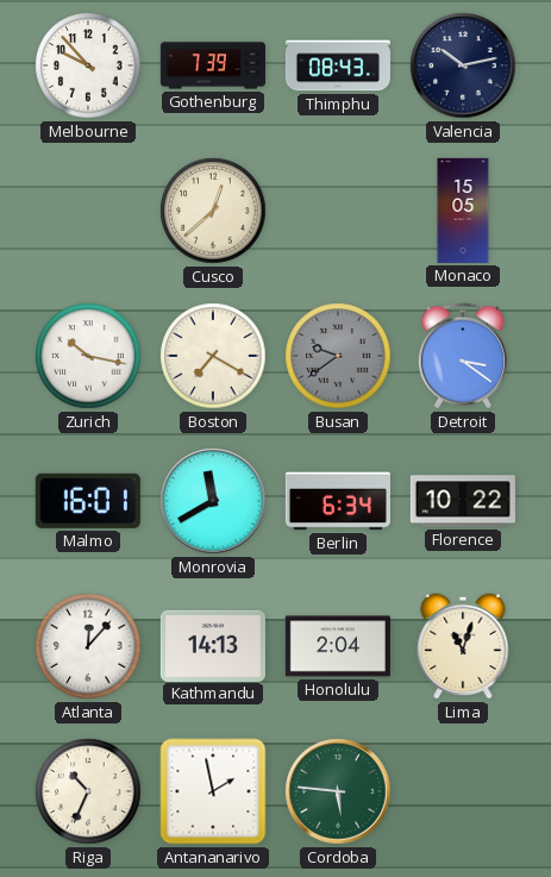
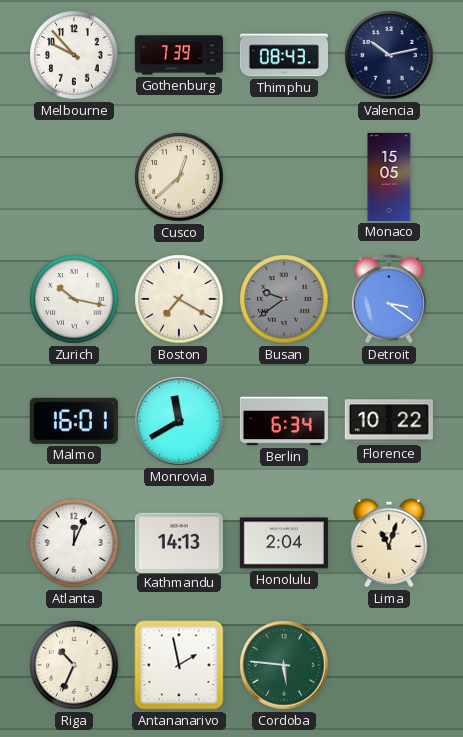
Atlanta: 12:07 -> 12:04
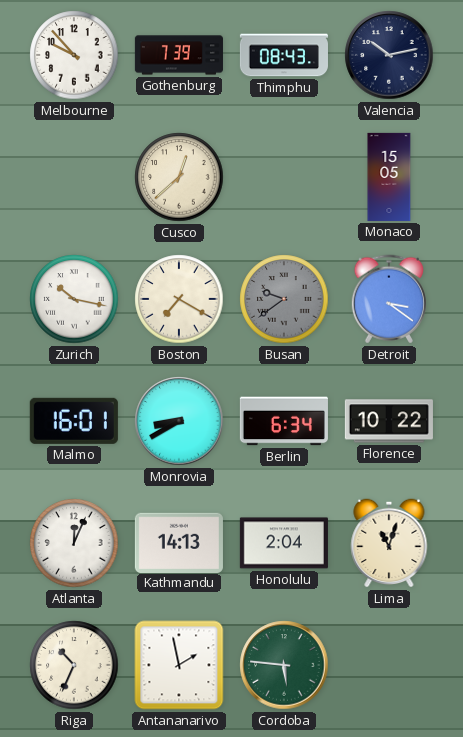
Monrovia: 11:40 -> 8:40
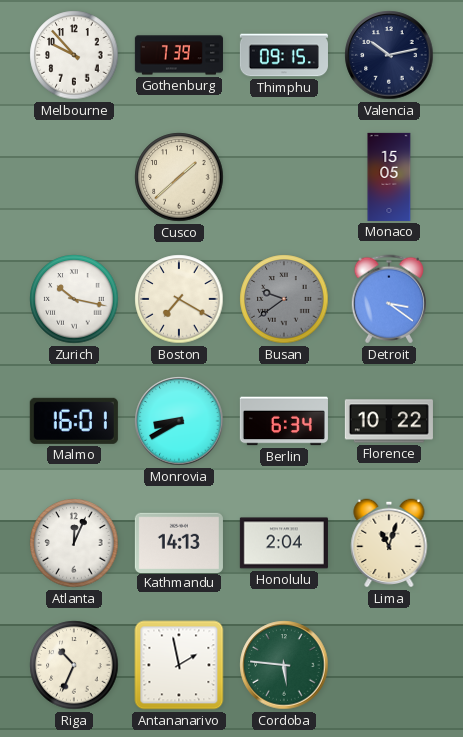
Thimphu: 08:43 -> 09:15
Cusco: 12:38 -> 1:38
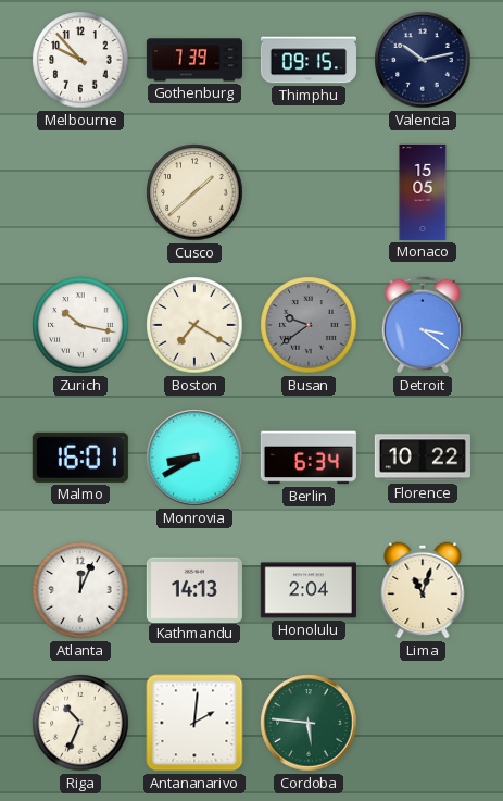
Antananarivo: 1:58 -> 2:01
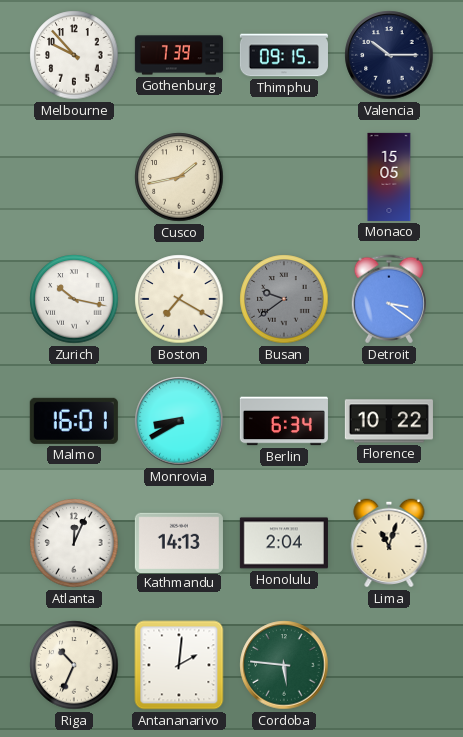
Valencia: 10:13 -> 10:15
Cusco: 1:38 -> 1:43
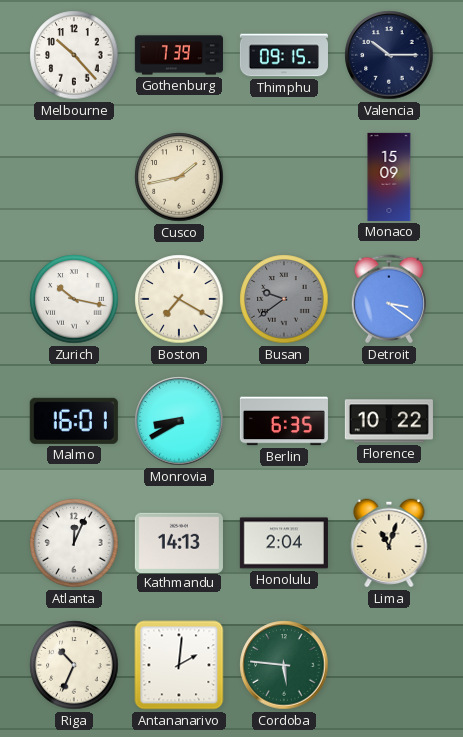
Melbourne: 9:53 -> 10:23
Monaco: 15:05 -> 15:09
Berlin: 6:34 -> 6:35
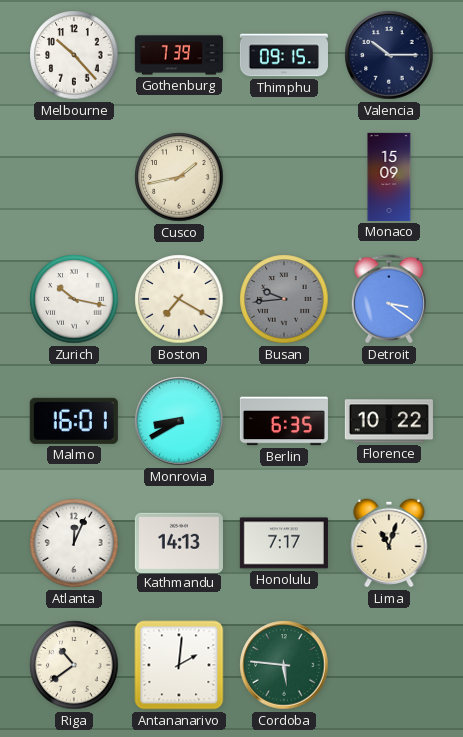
Busan: 9:39 -> 9:44
Honolulu: 2:04 -> 7:17
Riga: 10:34 -> 10:39
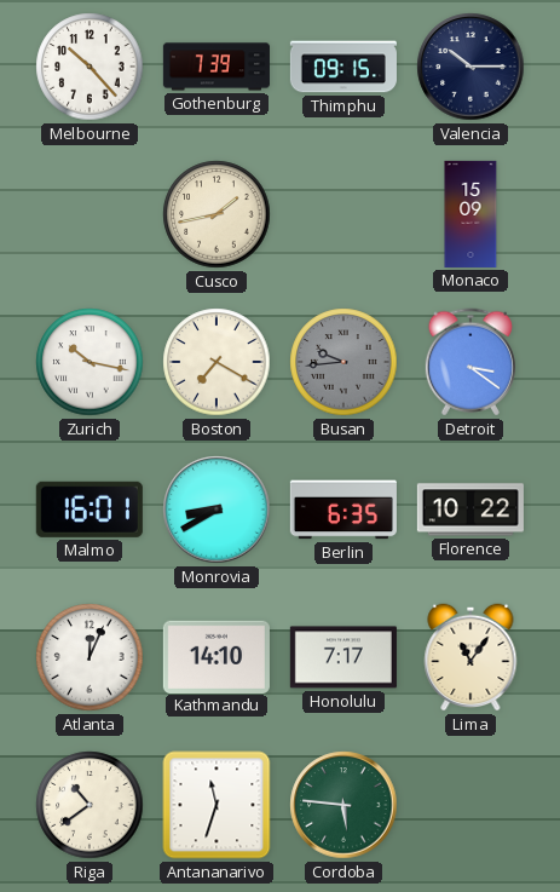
Kathmandu: 14:13 -> 14:10
Lima: 11:03 -> 11:06
Antananarivo: 2:01 -> 11:33
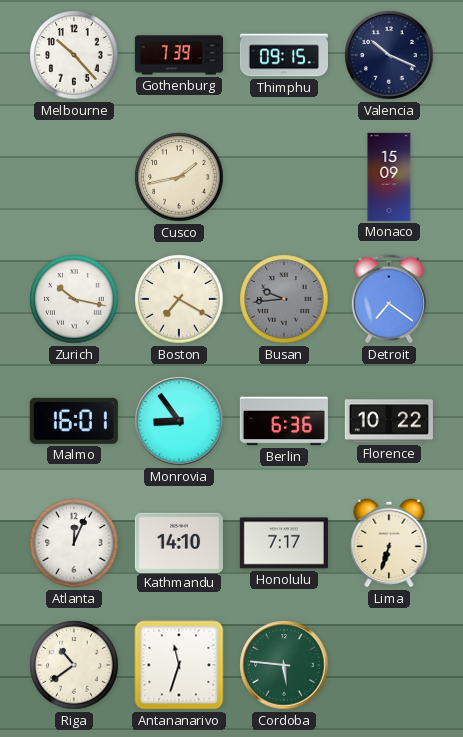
Valencia: 10:15 -> 10:19
Detroit: 3:21 -> 7:21
Monrovia: 8:40 -> 8:54
Berlin: 6:35 -> 6:36
Lima: 11:06 -> 6:33
